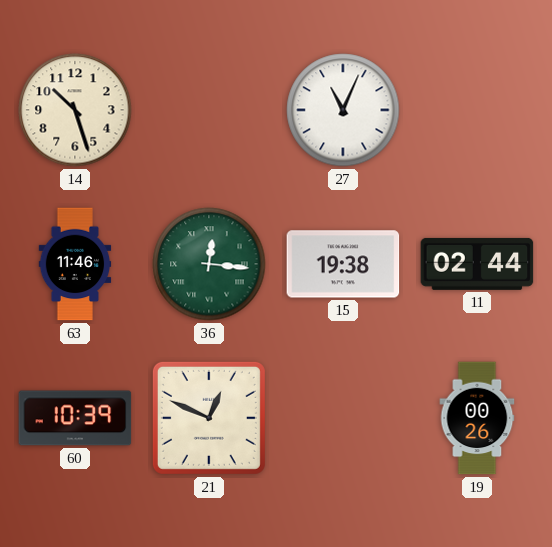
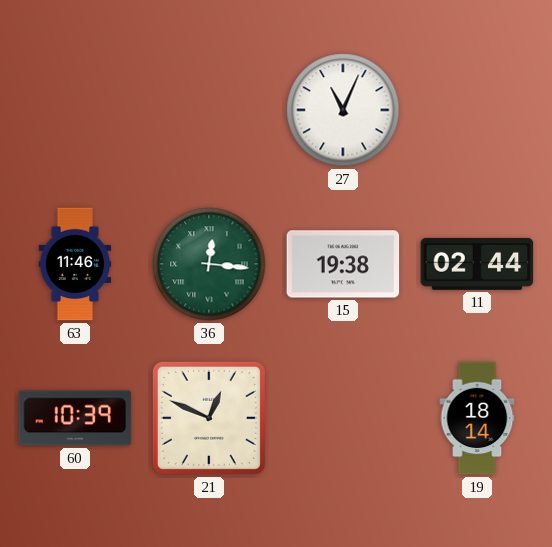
14: 10:27 -> none
19: 00:26 -> 18:14
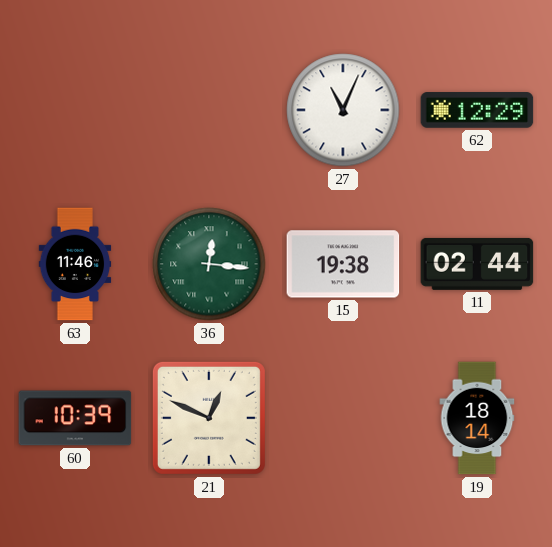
62: none -> 12:29
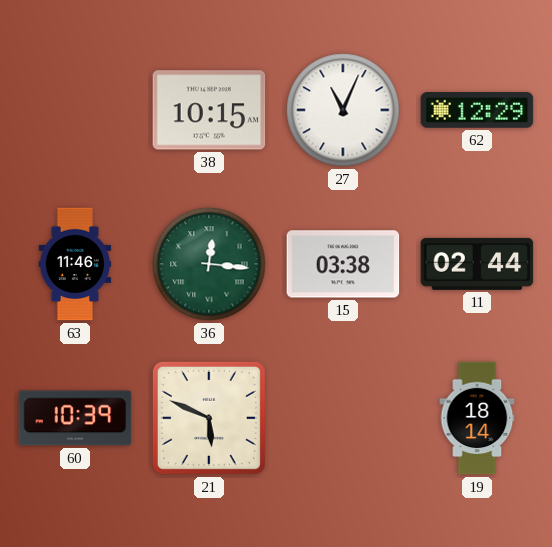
38: none -> 10:15
15: 19:38 -> 03:38
21: 12:49 -> 5:49
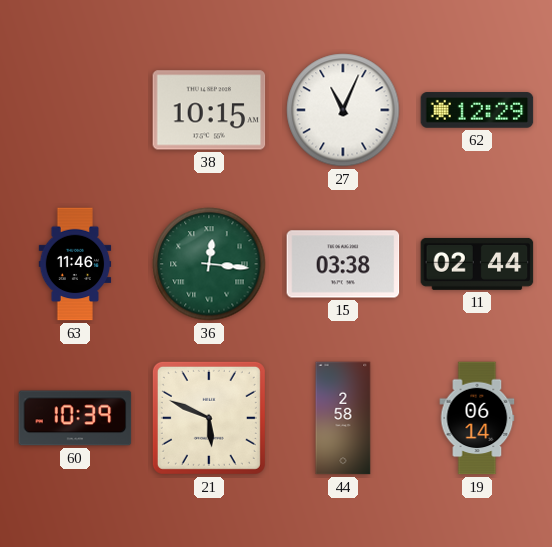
44: none -> 2:58
19: 18:14 -> 06:14
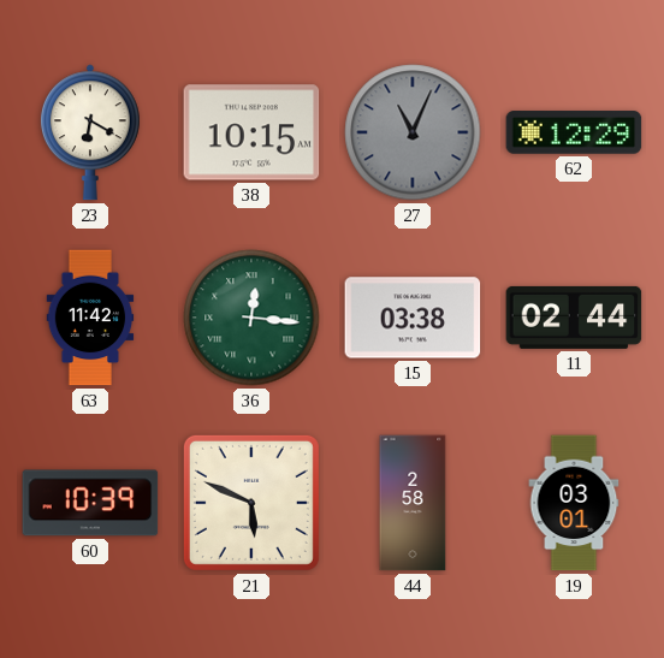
23: none -> 6:20
27 dial: white -> grey
63: 11:46 -> 11:42
19: 06:14 -> 03:01
